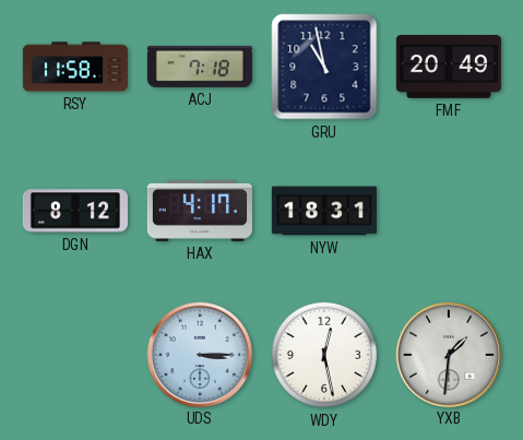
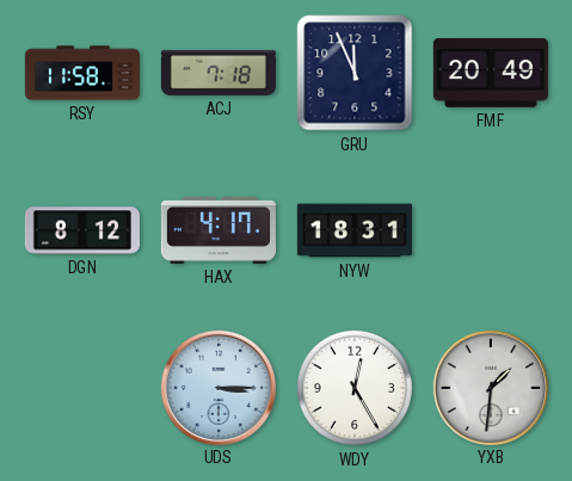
GRU: 10:58 -> 11:56
WDY: 12:28 -> 12:25
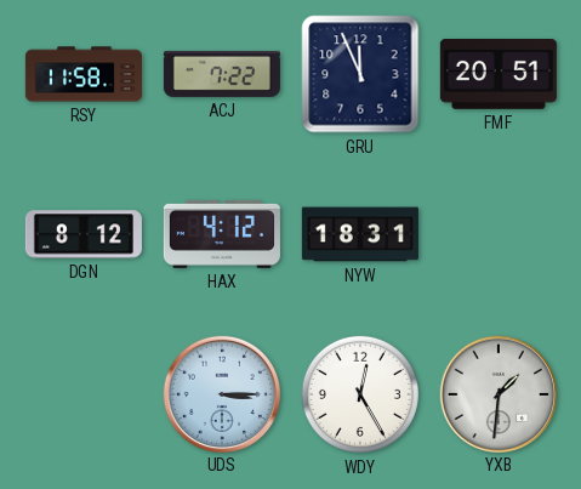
ACJ: 7:18 -> 7:22
FMF: 20:49 -> 20:51
HAX: 4:17 -> 4:12
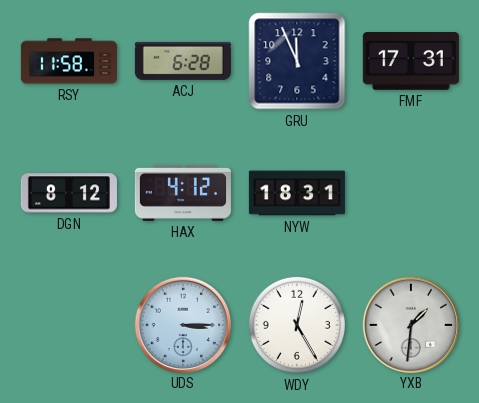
ACJ: 7:22 -> 6:28
FMF: 20:51 -> 17:31
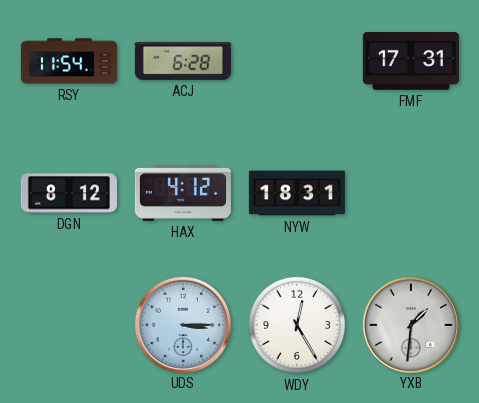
RSY: 11:58 -> 11:54
GRU: 11:56 -> none
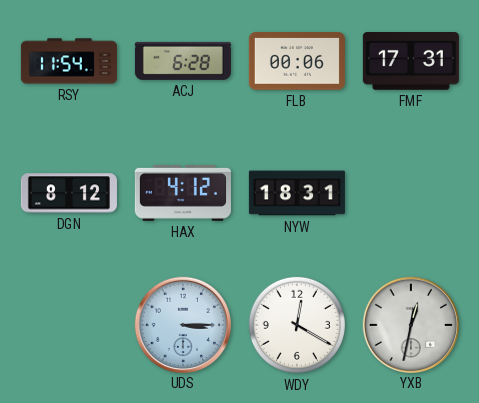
FLB: none -> 00:06
WDY: 12:25 -> 12:20
YXB: 1:31 -> 12:32
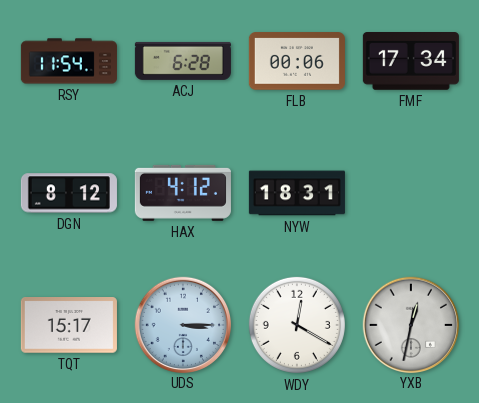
FMF: 17:31 -> 17:34
TQT: none -> 15:17
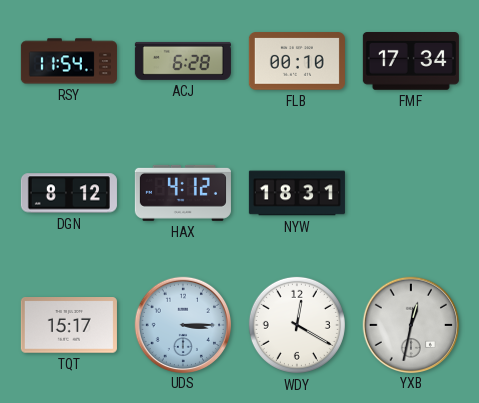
FLB: 00:06 -> 00:10
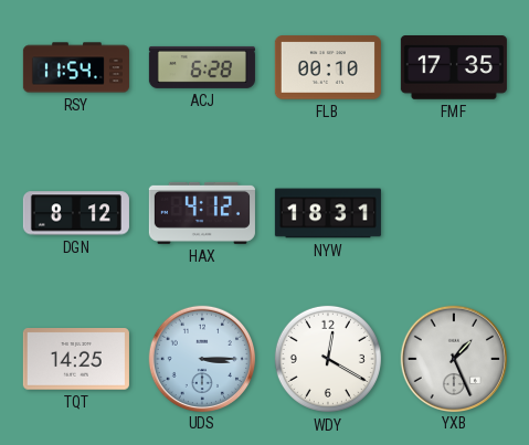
FMF: 17:34 -> 17:35
TQT: 15:17 -> 14:25
YXB: 12:32 -> 1:26
